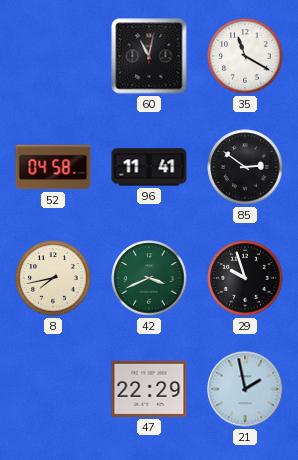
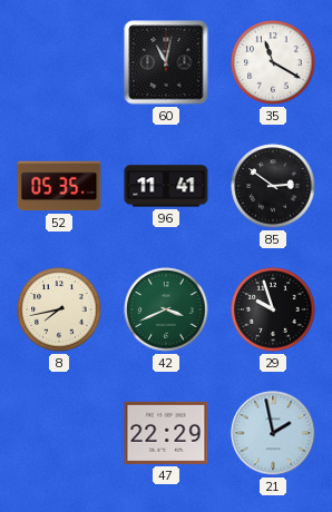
52: 04:58 -> 05:35
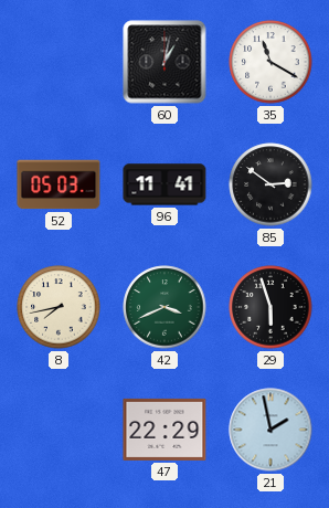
60: 11:02 -> 1:02
52: 05:35 -> 05:03
29: 9:57 -> 5:57
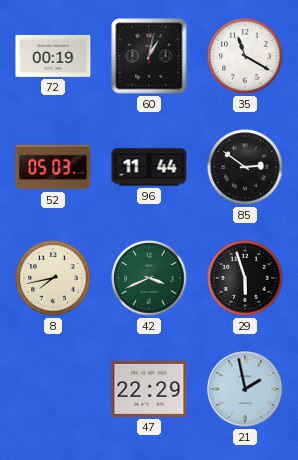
72: none -> 00:19
96: 11:41 -> 11:44
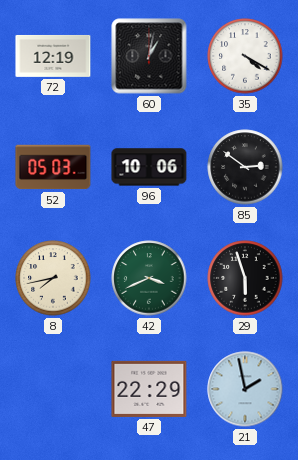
72: 00:19 -> 12:19
35: 11:20 -> 4:20
96: 11:44 -> 10:06
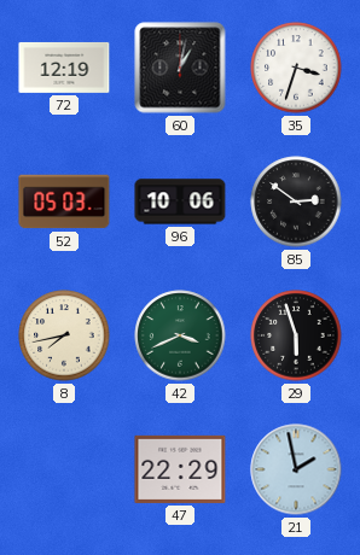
35: 4:20 -> 3:33
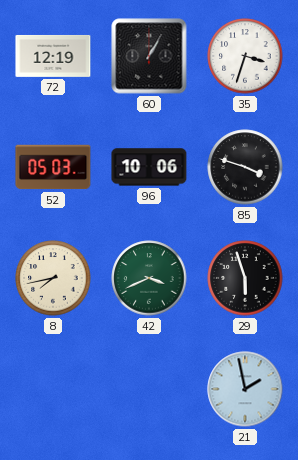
60: 1:02 -> 1:05
85: 2:51 -> 3:48
47: 22:29 -> none
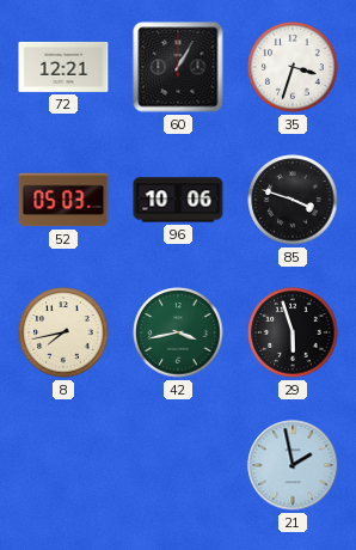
72: 12:19 -> 12:21
42: 3:41 -> 3:43
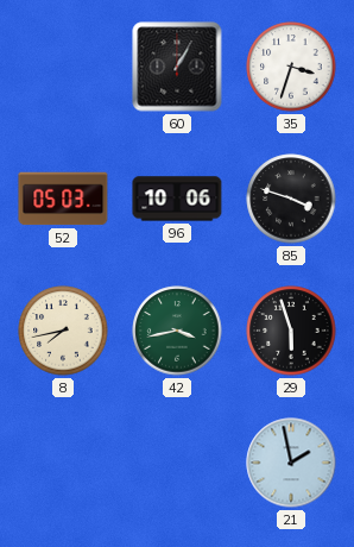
72: 12:21 -> none
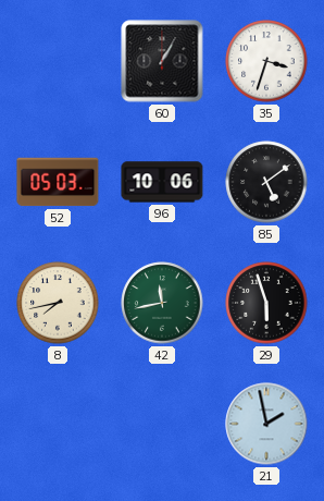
85: 3:48 -> 5:09
42: 3:43 -> 11:43
